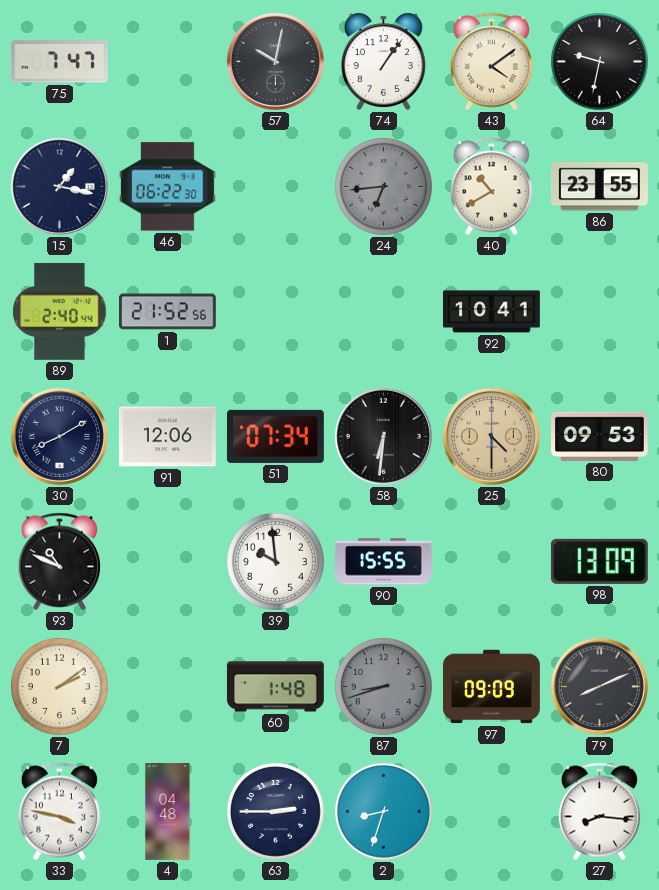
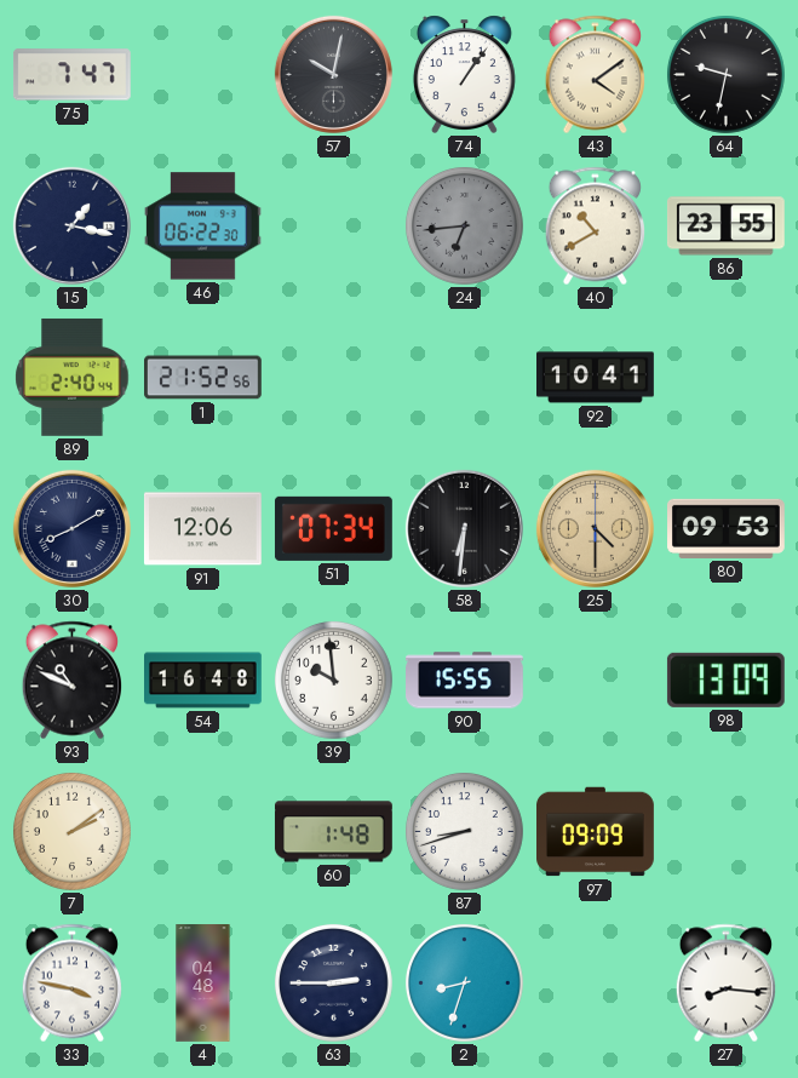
54: none -> 16:48
87 dial: grey -> white
79: 8:11 -> none
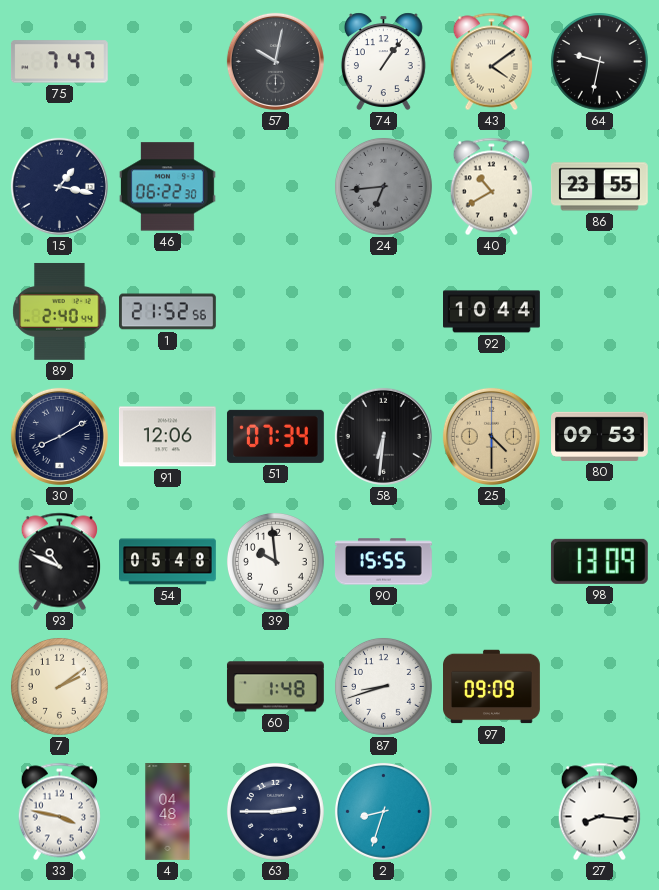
92: 10:41 -> 10:44
54: 16:48 -> 05:48
